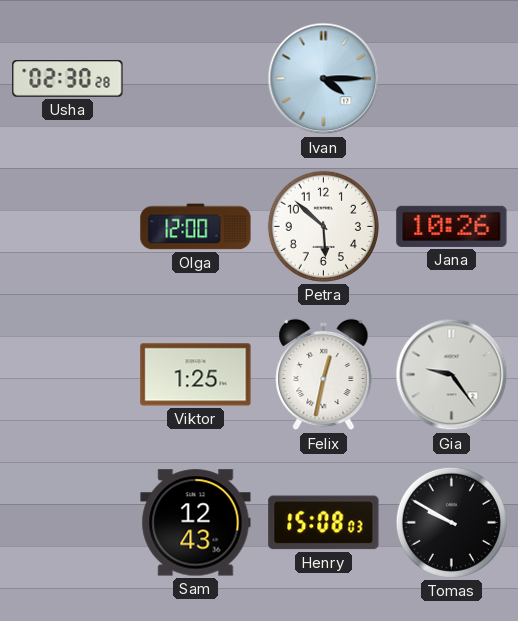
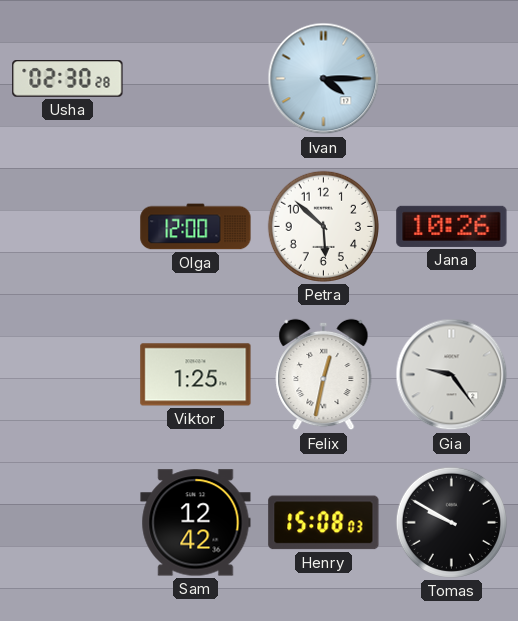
Sam: 12:43 -> 12:42
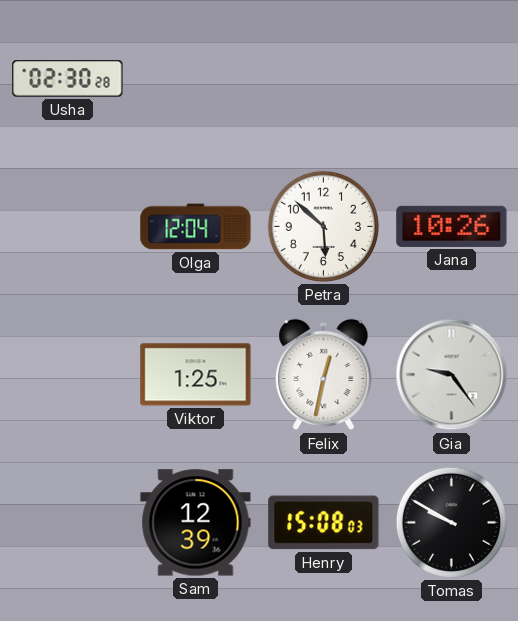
Ivan: 4:15 -> none
Olga: 12:00 -> 12:04
Sam: 12:42 -> 12:39
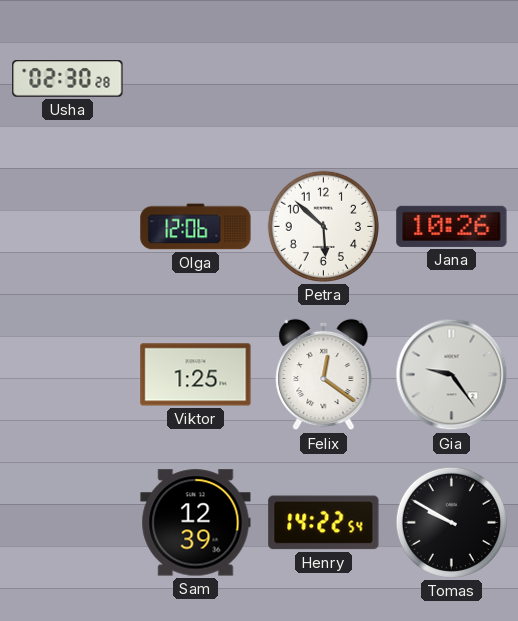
Olga: 12:04 -> 12:06
Felix: 12:32 -> 12:21
Henry: 15:08 -> 14:22
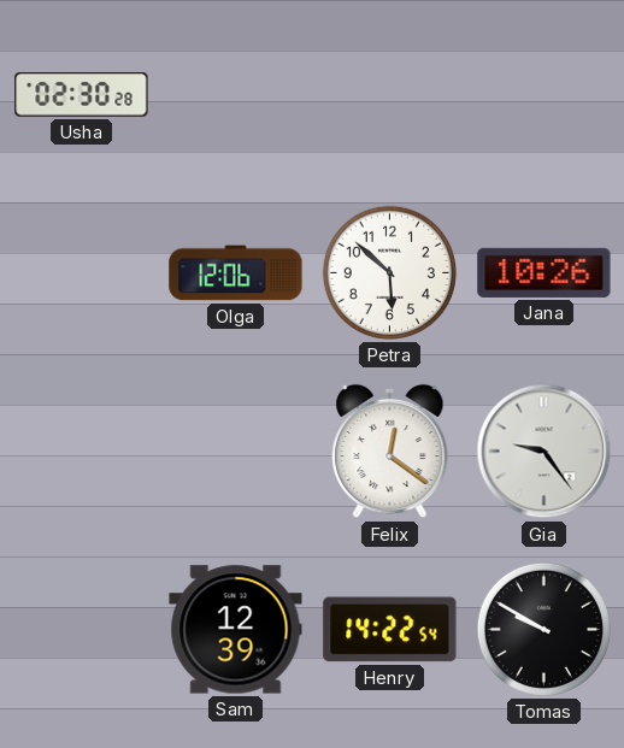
Viktor: 1:25 -> none
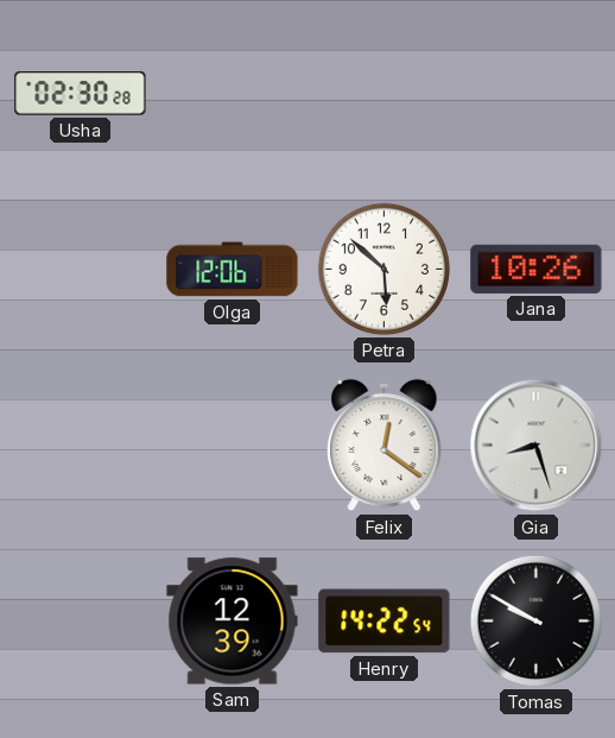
Gia: 9:24 -> 8:27
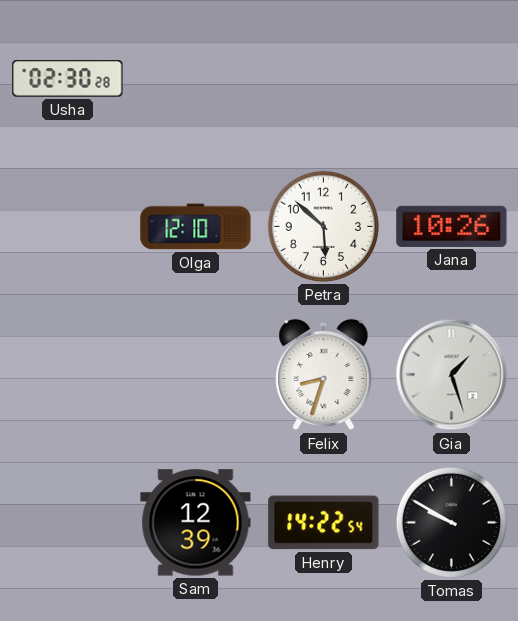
Olga: 12:06 -> 12:10
Felix: 12:21 -> 8:33
Gia: 8:27 -> 1:27
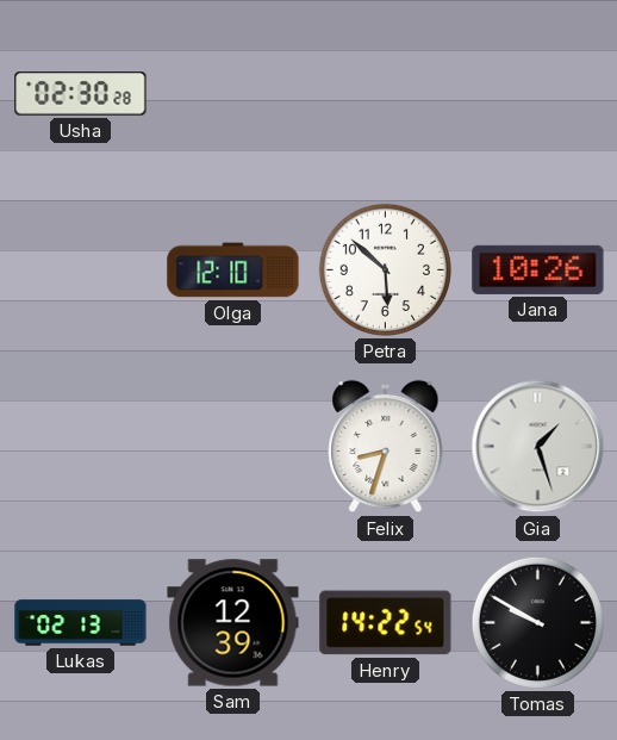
Lukas: none -> 02:13
